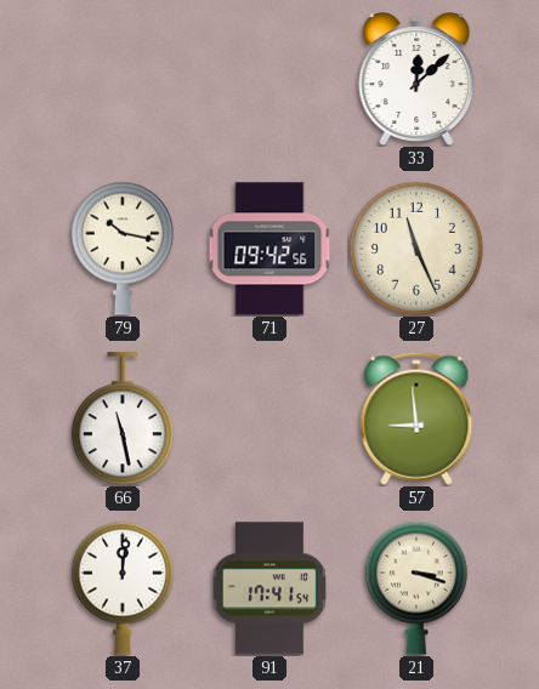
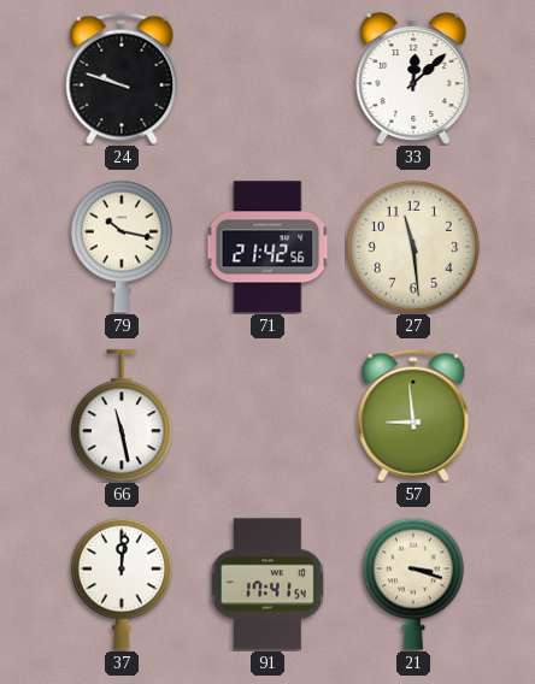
24: none -> 9:48
71: 09:42 -> 21:42
27: 11:26 -> 11:29
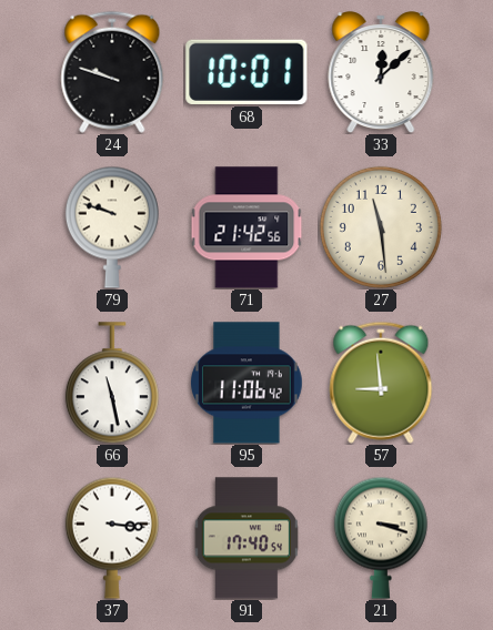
68: none -> 10:01
79: 10:17 -> 9:48
95: none -> 11:06
37: 12:01 -> 3:16
91: 17:41 -> 17:40
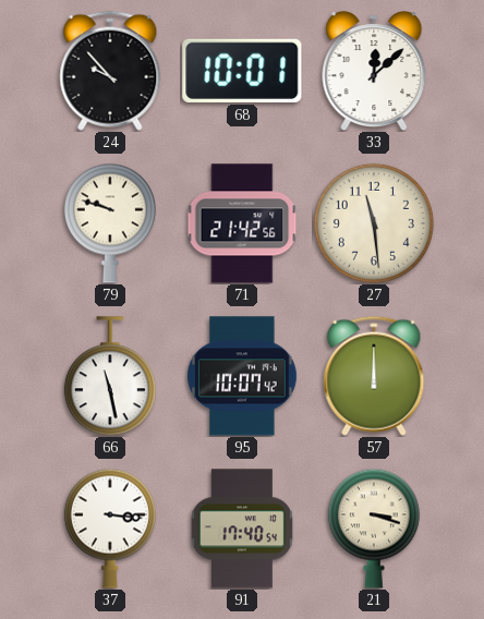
24: 9:48 -> 9:53
95: 11:06 -> 10:07
57: 8:59 -> 12:00
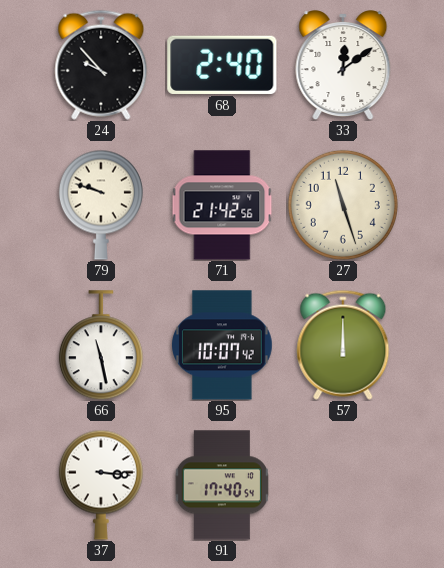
68: 10:01 -> 2:40
33: 12:08 -> 12:09
27: 11:29 -> 11:27
21: 3:18 -> none
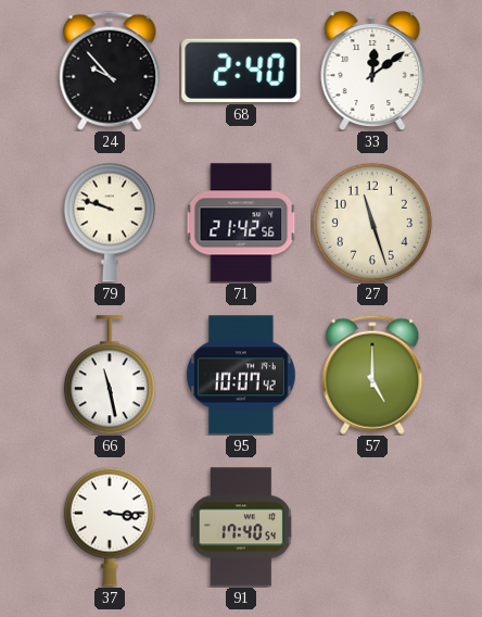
57: 12:00 -> 5:00
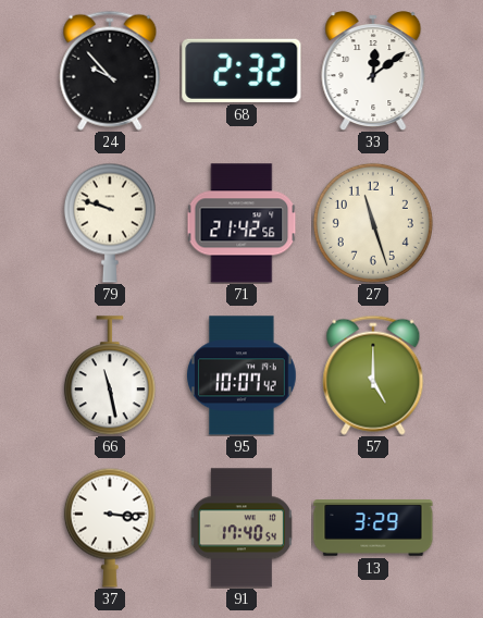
68: 2:40 -> 2:32
13: none -> 3:29
